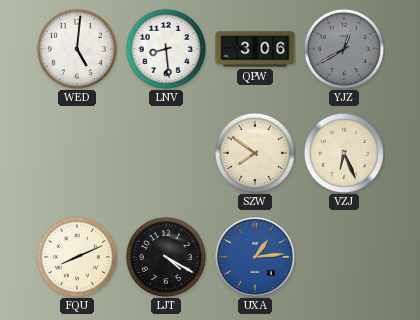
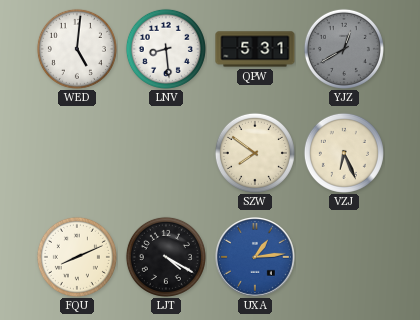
QPW: 3:06 -> 5:31
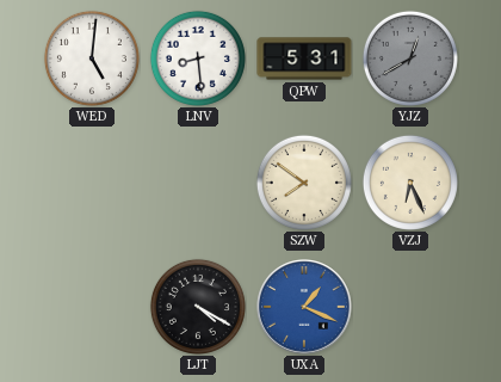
FQU: 8:11 -> none
UXA: 1:14 -> 1:19
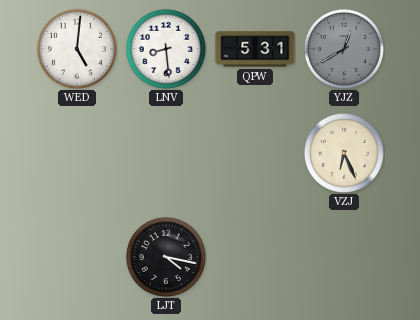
SZW: 7:51 -> none
LJT: 4:20 -> 4:17
UXA: 1:19 -> none
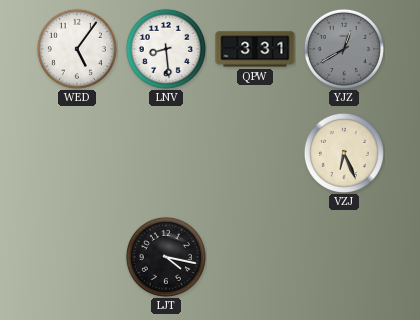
WED: 5:01 -> 5:06
QPW: 5:31 -> 3:31
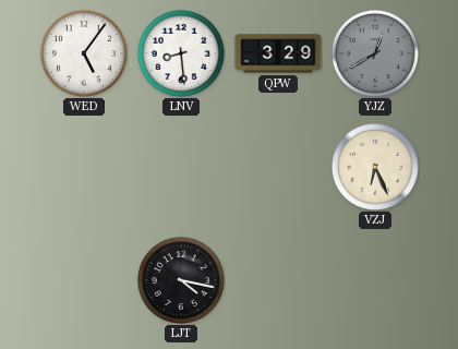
QPW: 3:31 -> 3:29
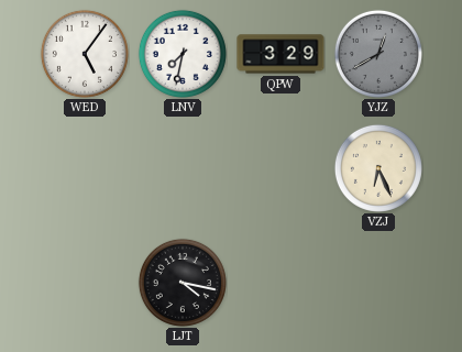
LNV: 8:29 -> 7:32
